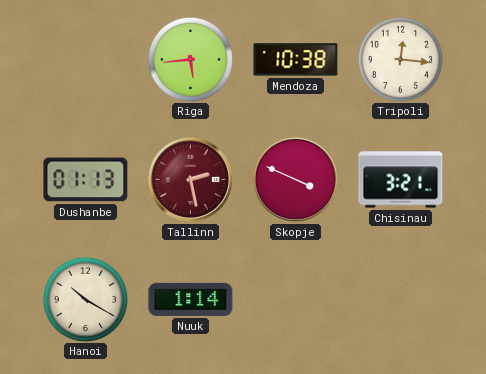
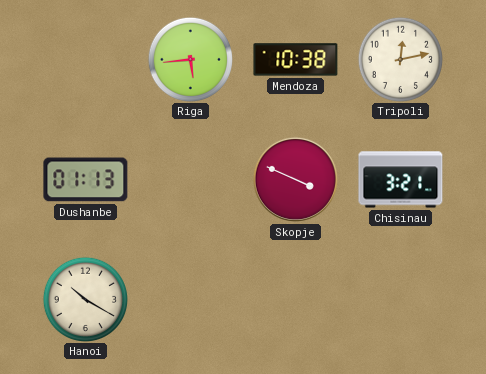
Tripoli: 12:16 -> 12:13
Tallinn: 2:28 -> none
Nuuk: 1:14 -> none
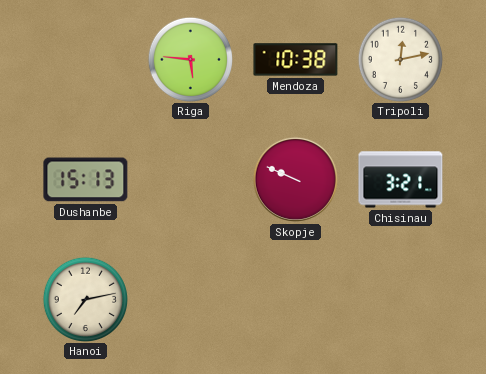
Riga: 5:44 -> 5:46
Dushanbe: 01:13 -> 15:13
Skopje: 3:49 -> 9:49
Hanoi: 10:20 -> 7:13
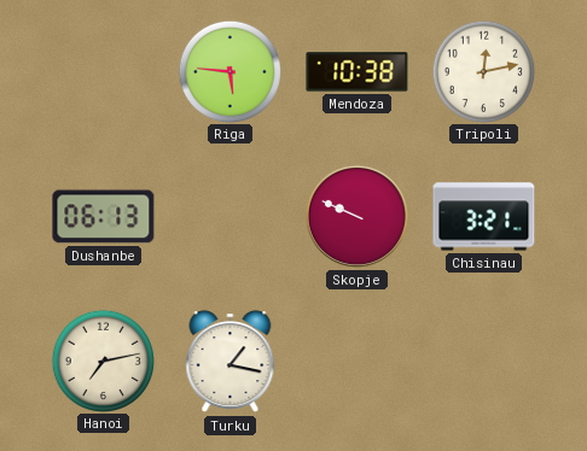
Dushanbe: 15:13 -> 06:13
Turku: none -> 1:17
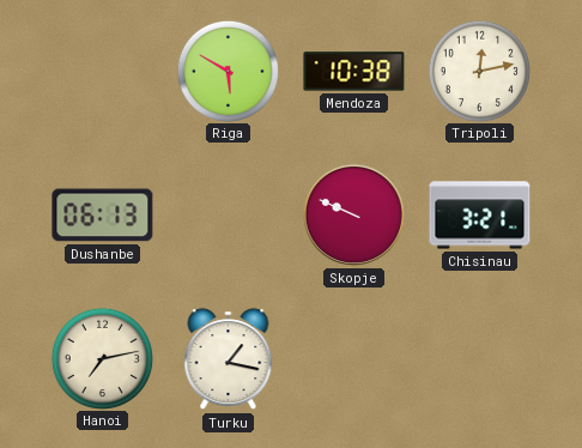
Riga: 5:46 -> 5:50
